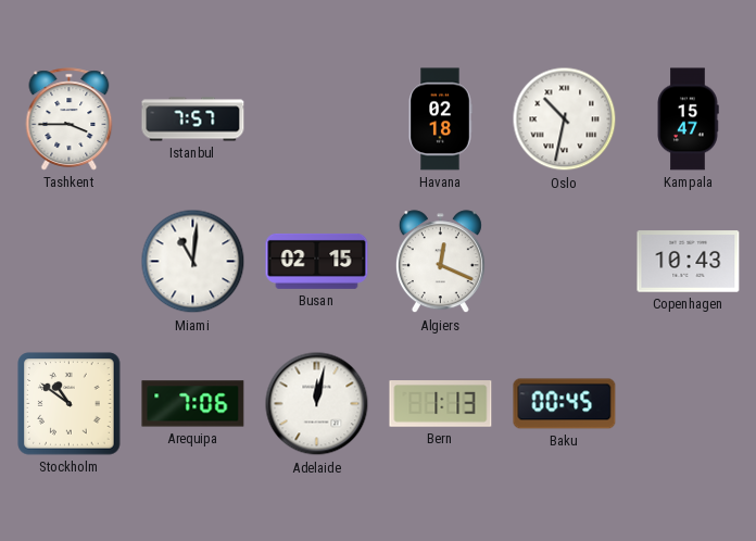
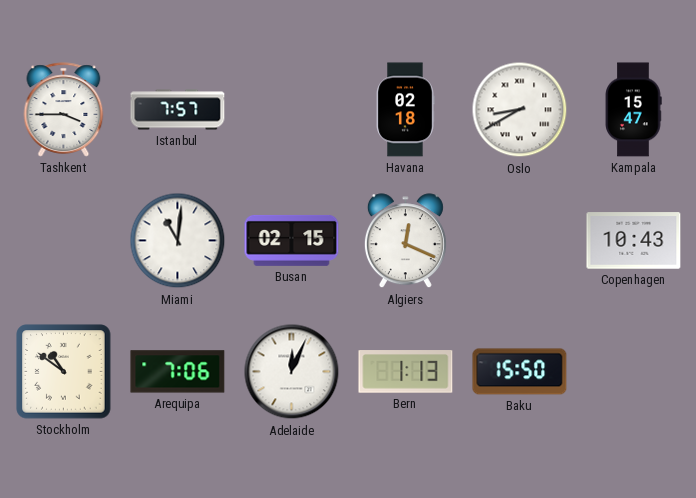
Oslo: 10:32 -> 8:40
Adelaide: 12:02 -> 12:04
Baku: 00:45 -> 15:50
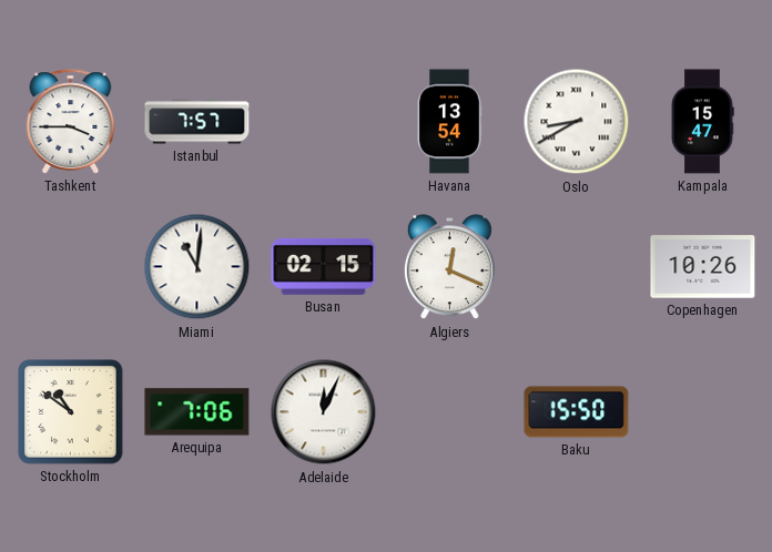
Havana: 02:18 -> 13:54
Copenhagen: 10:43 -> 10:26
Bern: 1:13 -> none
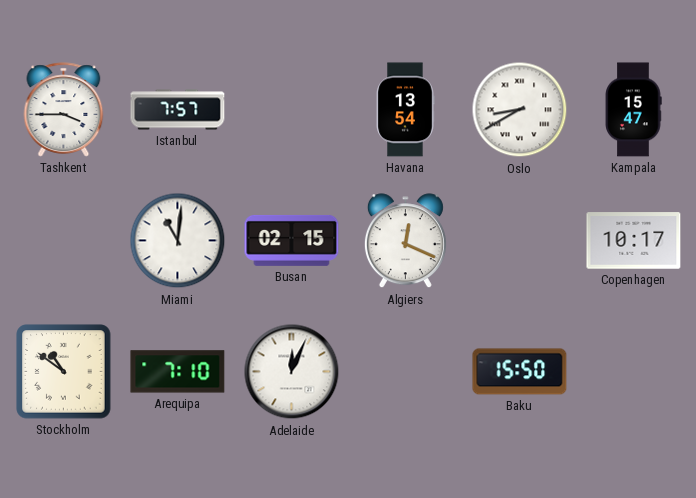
Copenhagen: 10:26 -> 10:17
Arequipa: 7:06 -> 7:10
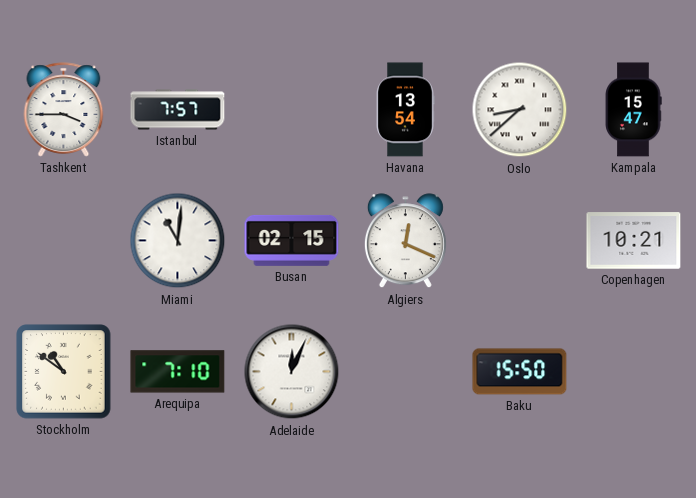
Oslo: 8:40 -> 8:38
Copenhagen: 10:17 -> 10:21
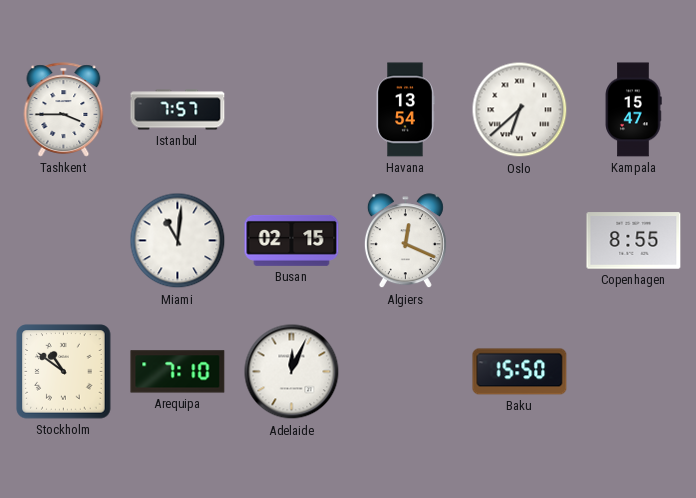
Oslo: 8:38 -> 6:38
Copenhagen: 10:21 -> 8:55
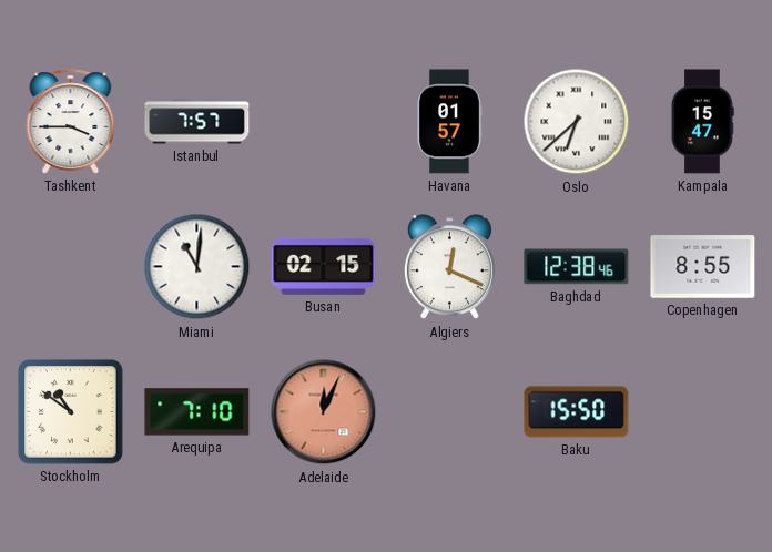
Havana: 13:54 -> 01:57
Baghdad: none -> 12:38
Adelaide dial: white -> salmon
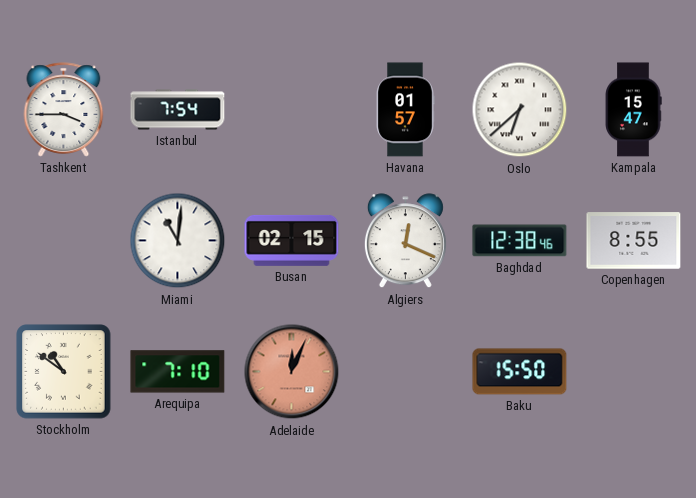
Istanbul: 7:57 -> 7:54
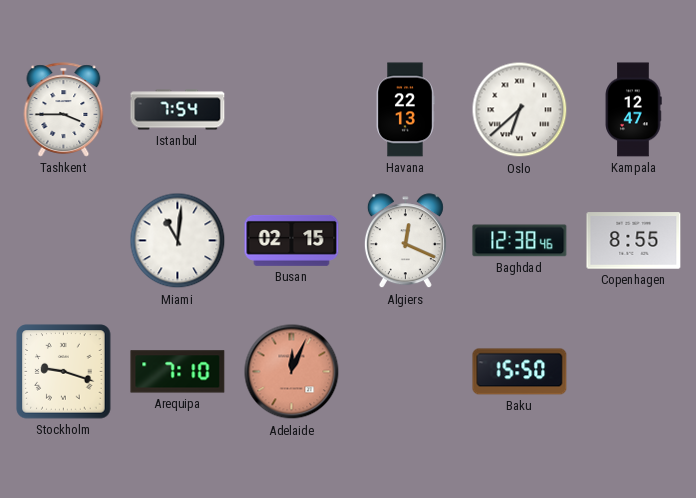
Havana: 01:57 -> 22:13
Kampala: 15:47 -> 12:47
Stockholm: 10:51 -> 9:18
